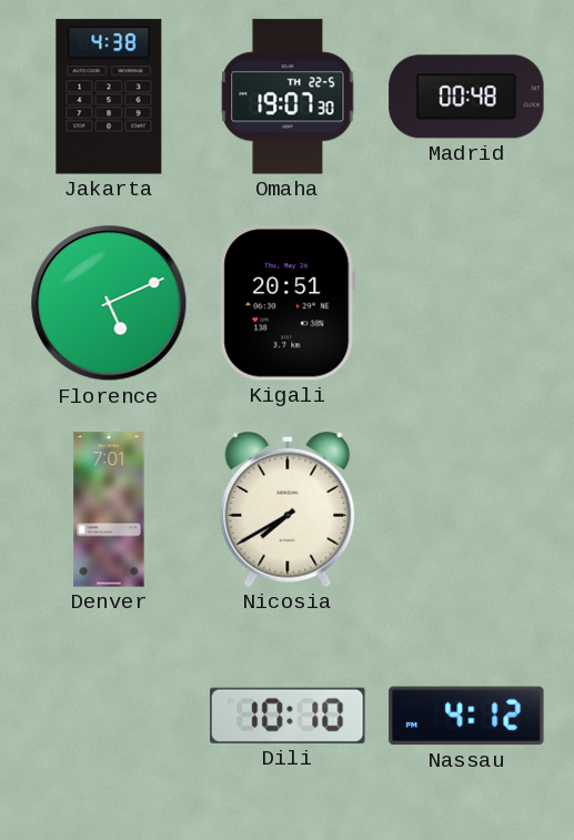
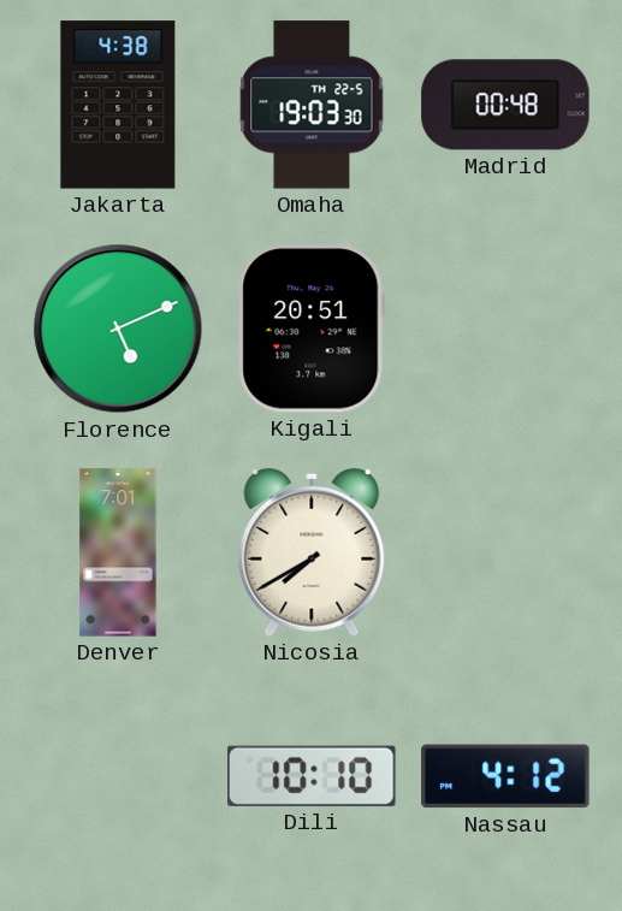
Omaha: 19:07 -> 19:03
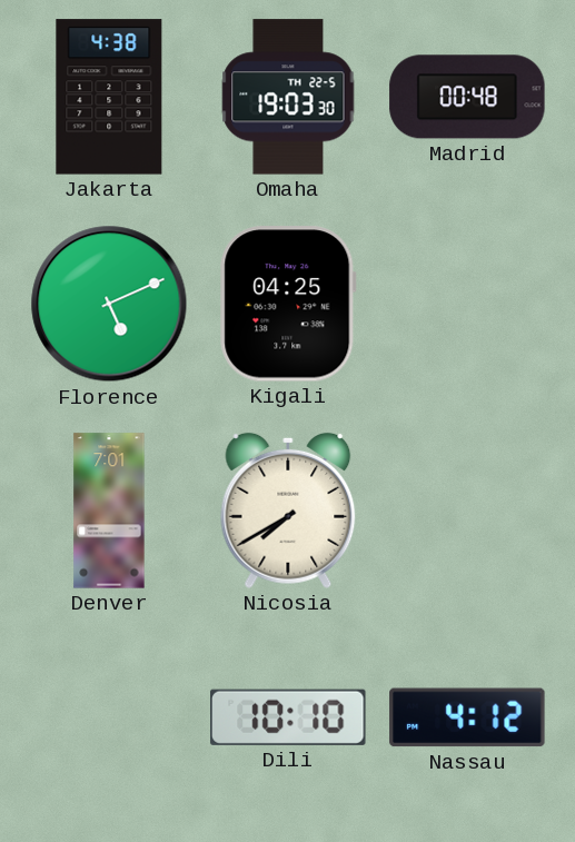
Kigali: 20:51 -> 04:25
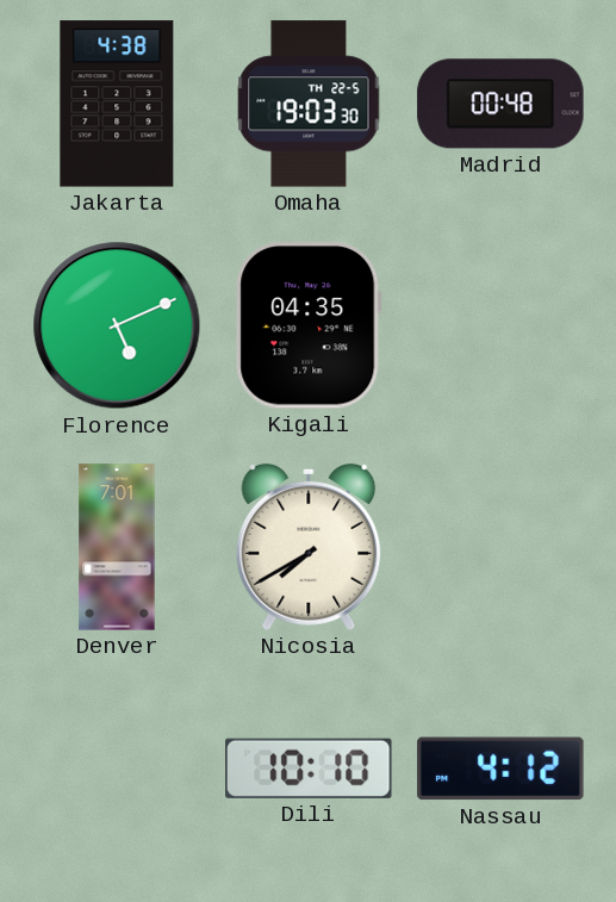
Kigali: 04:25 -> 04:35
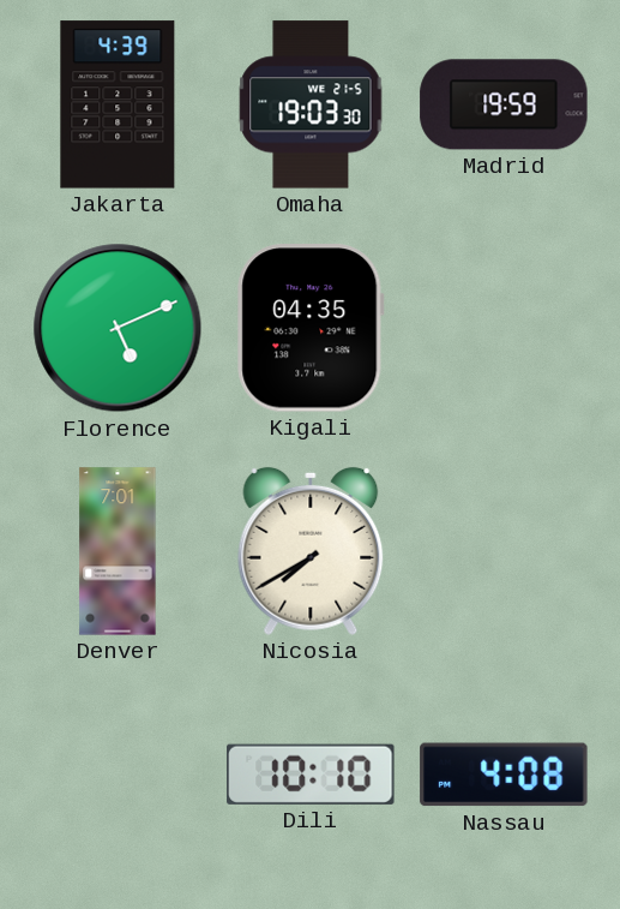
Jakarta: 4:38 -> 4:39
Omaha date: TH 22-5 -> WE 21-5
Madrid: 00:48 -> 19:59
Nassau: 4:12 -> 4:08
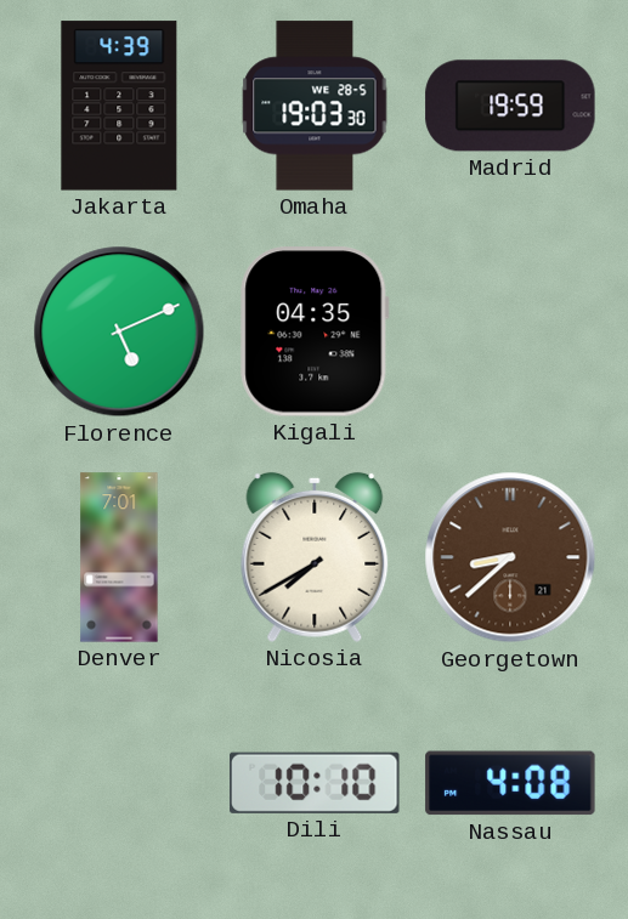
Omaha date: WE 21-5 -> WE 28-5
Georgetown: none -> 8:38
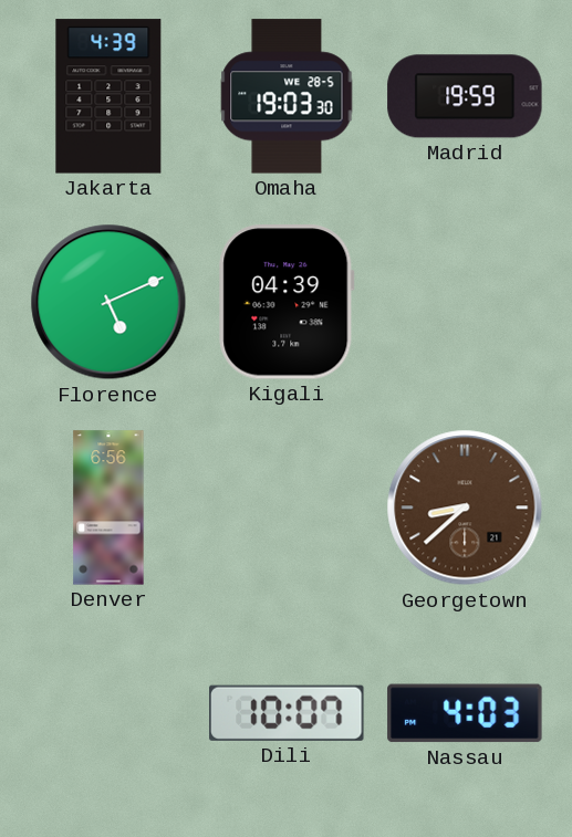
Kigali: 04:35 -> 04:39
Denver: 7:01 -> 6:56
Nicosia: 7:40 -> none
Dili: 10:10 -> 10:07
Nassau: 4:08 -> 4:03
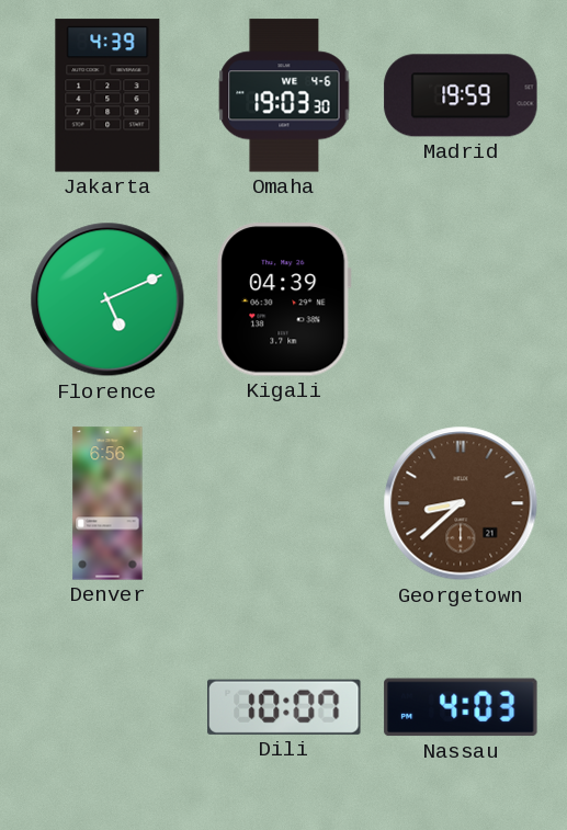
Omaha date: WE 28-5 -> WE 4-6
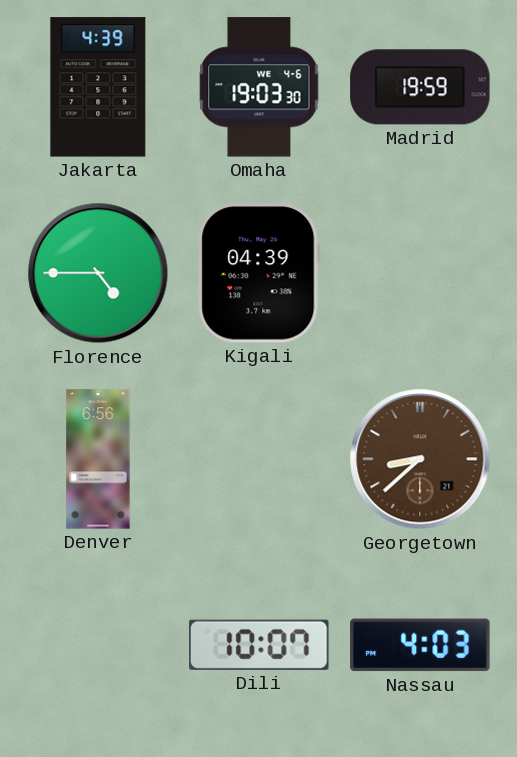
Florence: 5:11 -> 4:45
